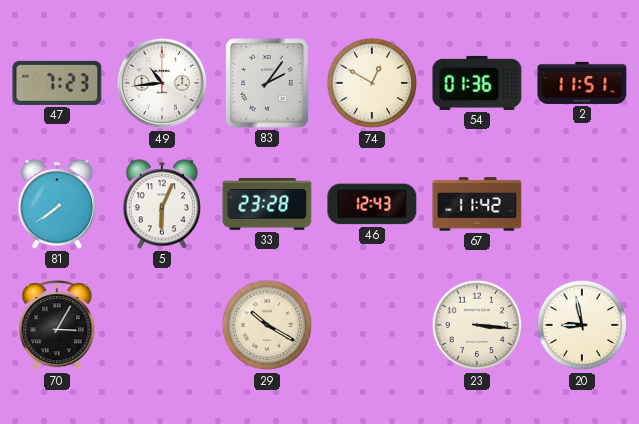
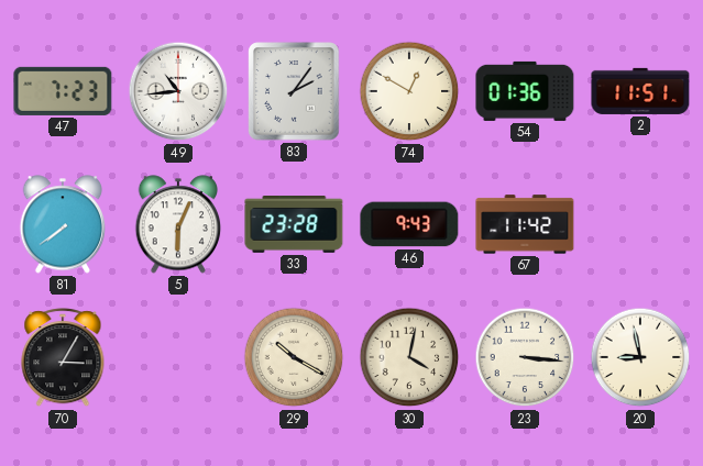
46: 12:43 -> 9:43
30: none -> 4:02
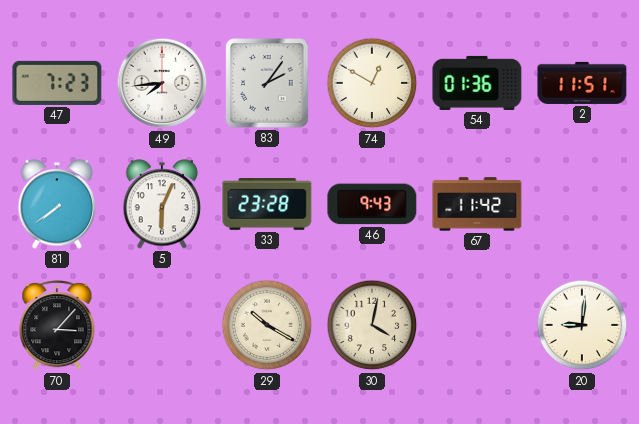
49: 10:44 -> 7:44
70: 3:05 -> 3:07
23: 3:16 -> none
20: 8:58 -> 9:01
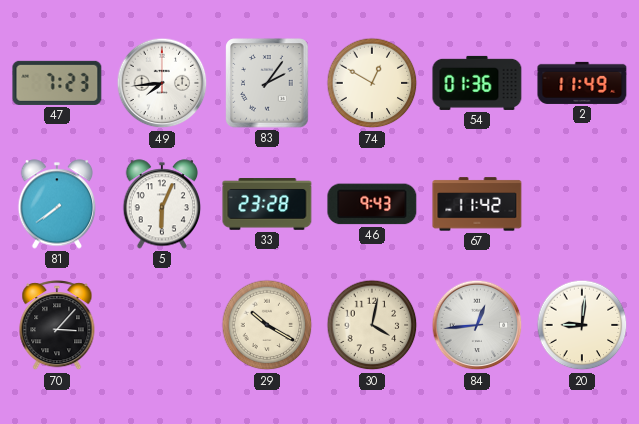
2: 11:51 -> 11:49
84: none -> 12:44
